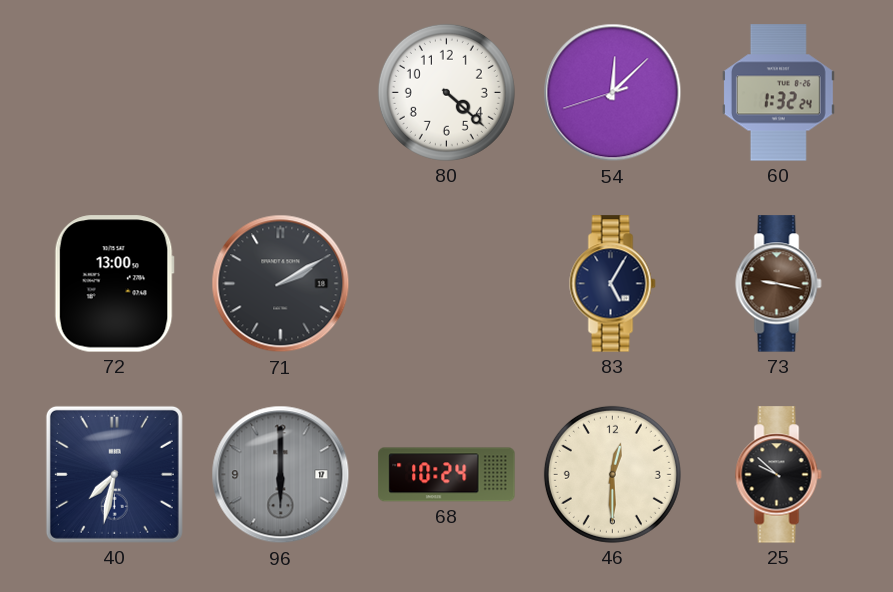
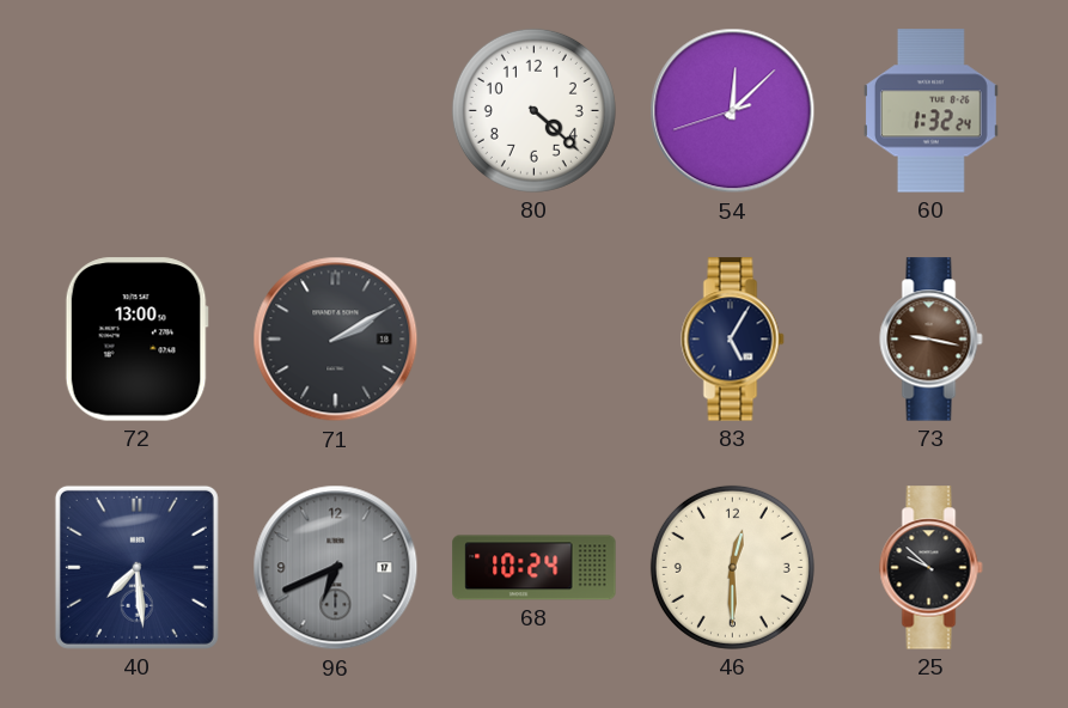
40: 7:32 -> 7:29
96: 6:00 -> 6:41
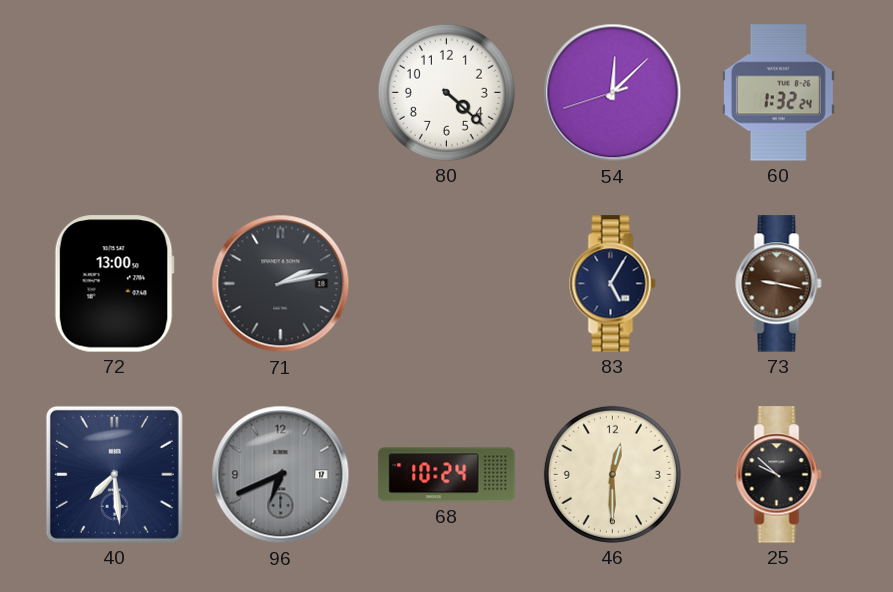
71: 2:10 -> 2:13
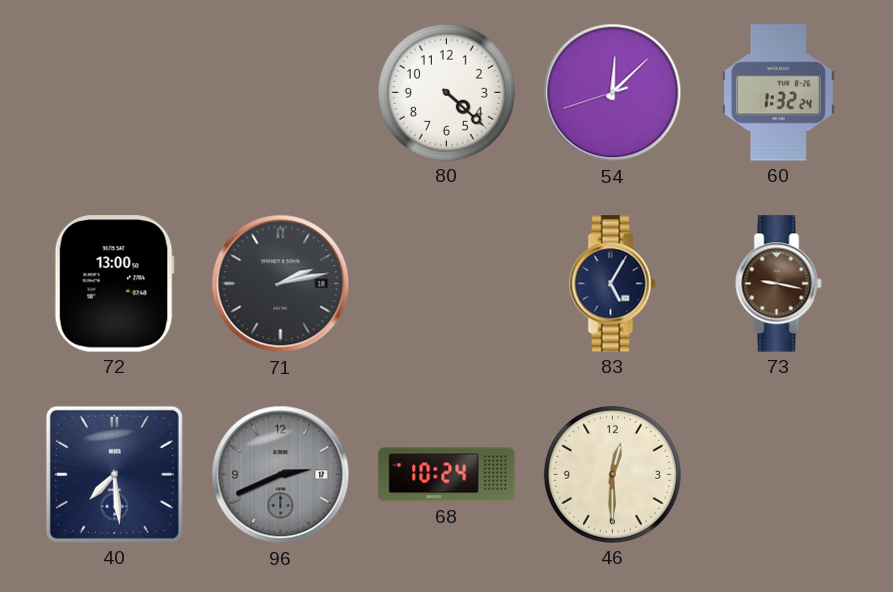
96: 6:41 -> 2:41
25: 9:52 -> none
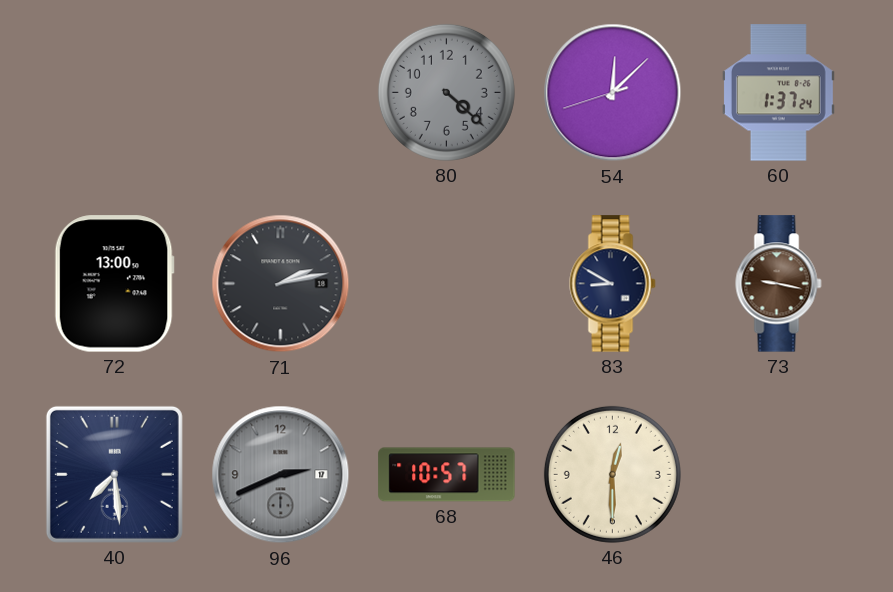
80 dial: white -> grey
60: 1:32 -> 1:37
83: 5:05 -> 8:50
68: 10:24 -> 10:57
